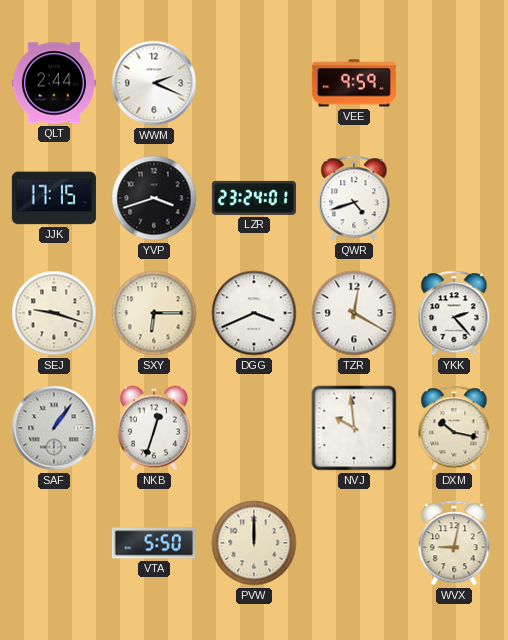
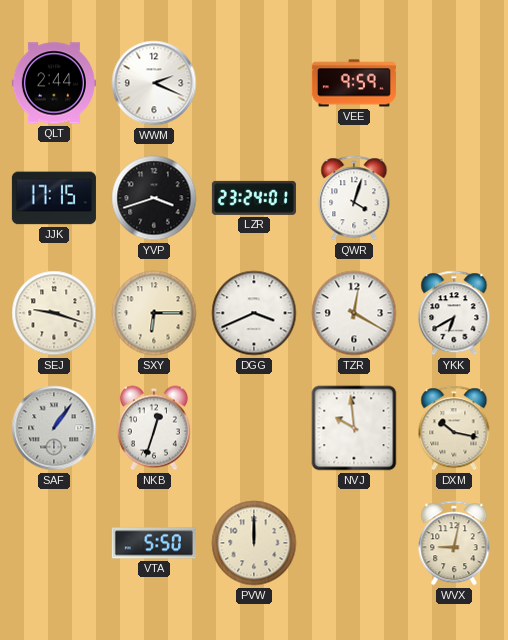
QWR: 4:42 -> 4:03
YKK: 2:23 -> 6:40
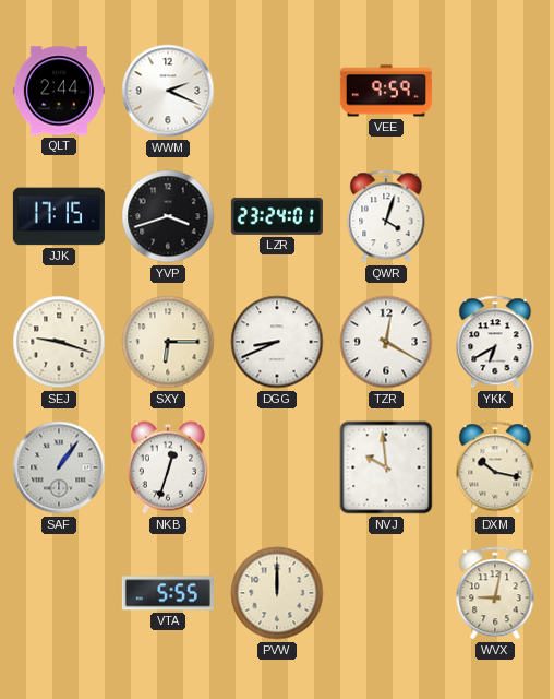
DGG: 3:41 -> 8:41
VTA: 5:50 -> 5:55
